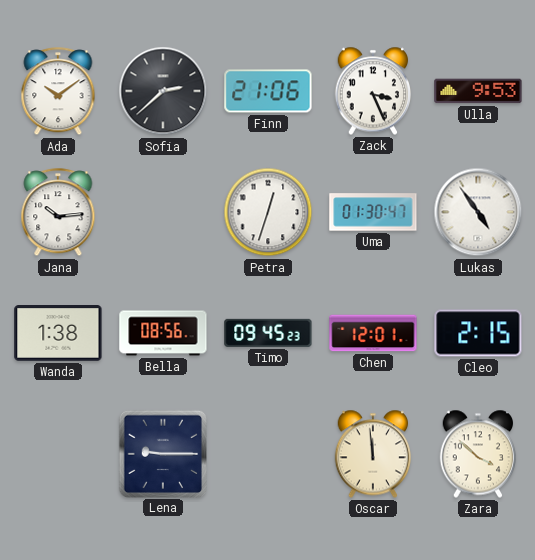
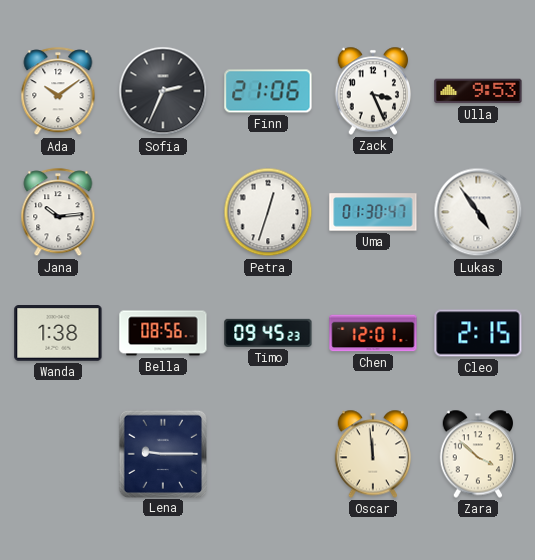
Sofia: 2:38 -> 2:34
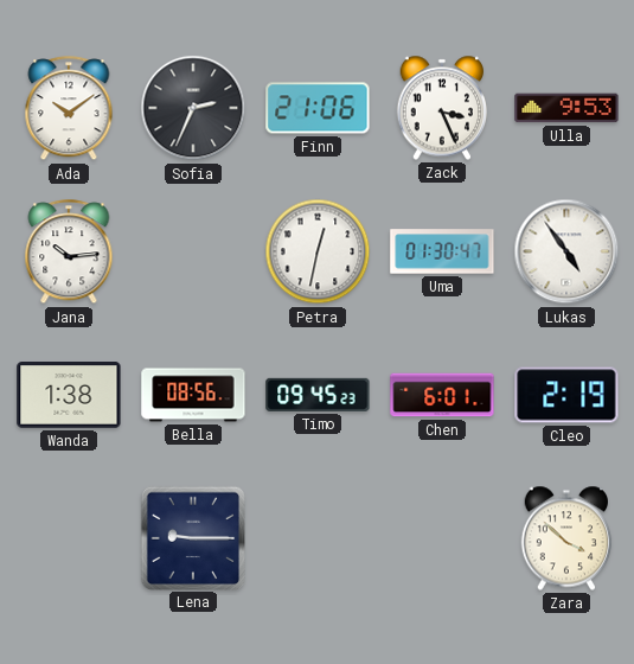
Petra: 12:33 -> 12:32
Chen: 12:01 -> 6:01
Cleo: 2:15 -> 2:19
Oscar: 11:59 -> none
